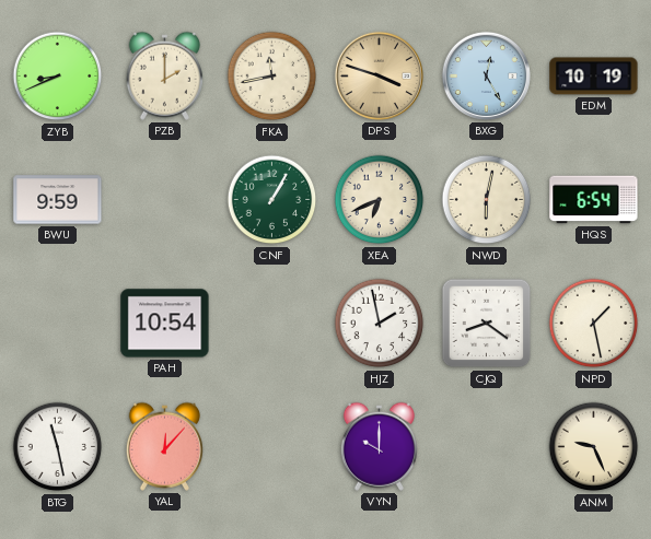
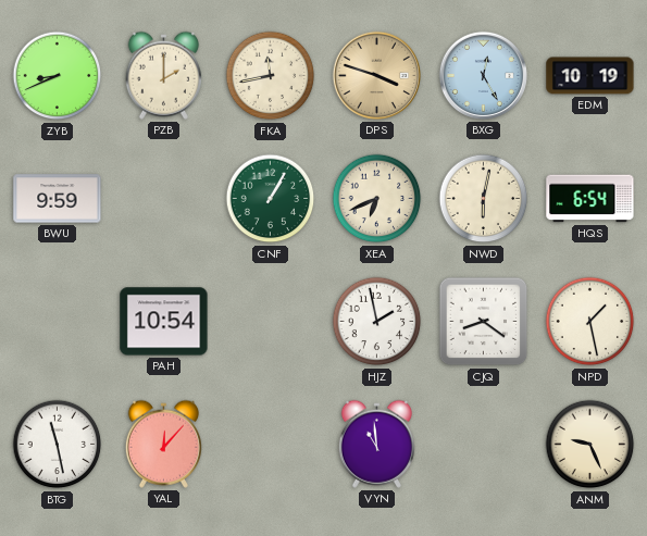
VYN: 10:00 -> 10:59
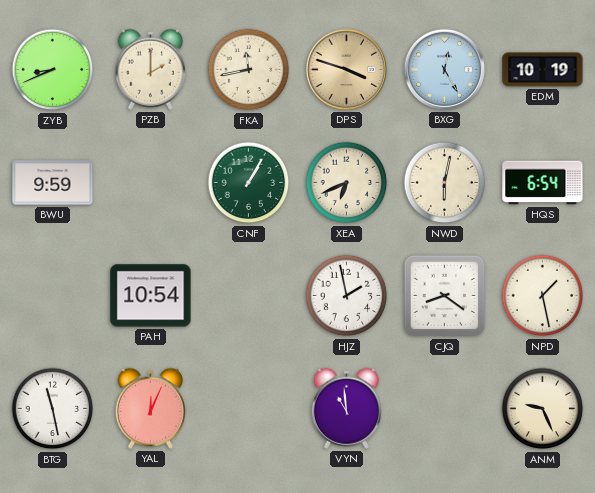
YAL: 12:07 -> 12:04
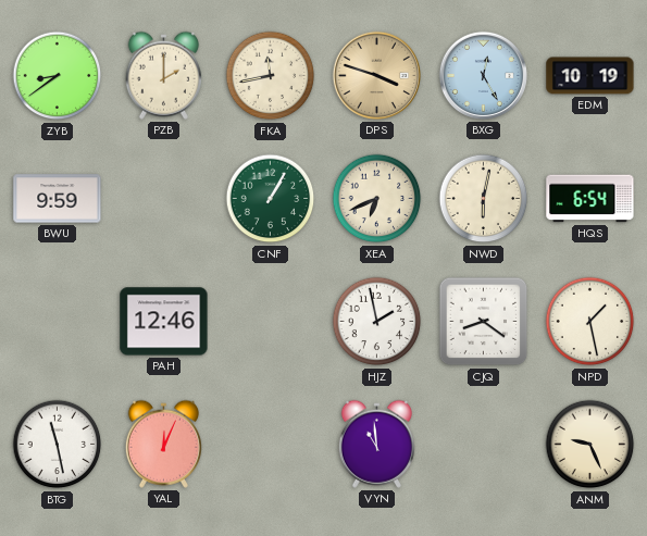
ZYB: 8:41 -> 8:39
PAH: 10:54 -> 12:46
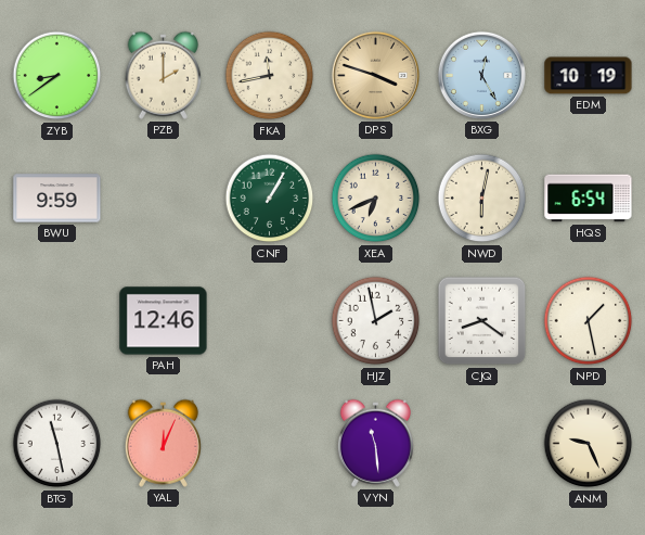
VYN: 10:59 -> 11:29
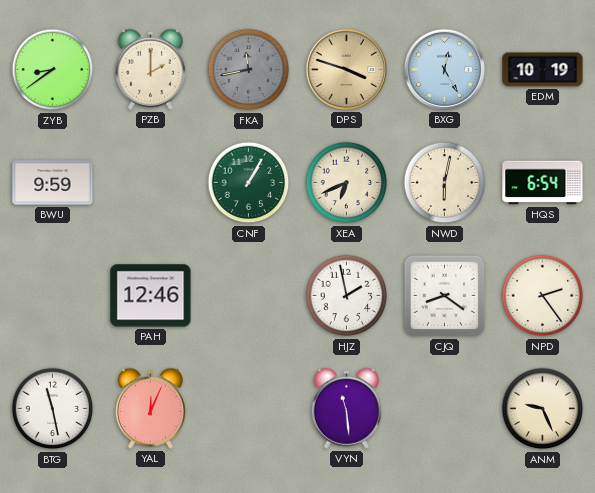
FKA dial: cream -> grey
NPD: 1:28 -> 2:24
